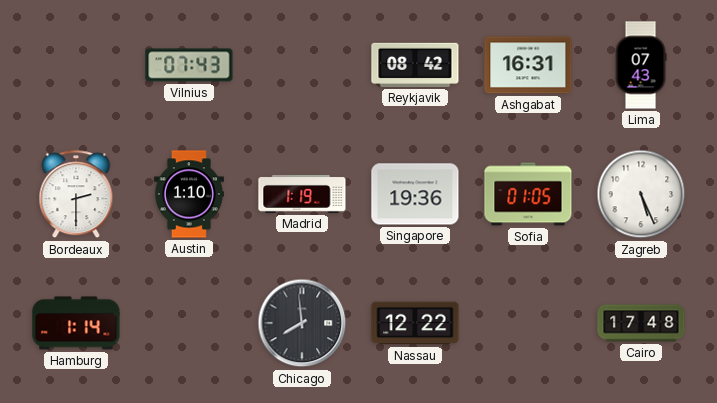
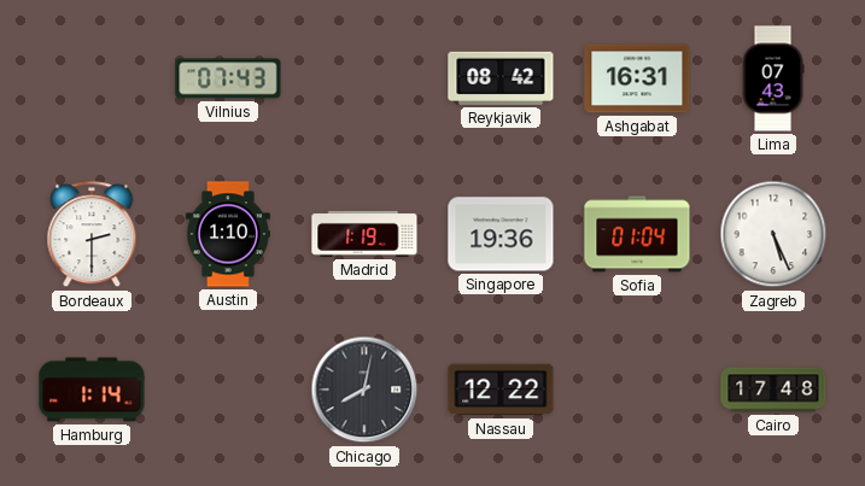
Sofia: 01:05 -> 01:04
Chicago: 7:59 -> 8:02
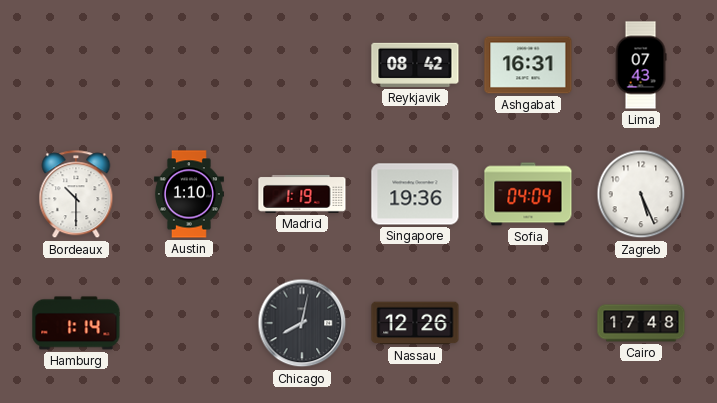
Vilnius: 07:43 -> none
Bordeaux: 2:30 -> 10:30
Sofia: 01:04 -> 04:04
Nassau: 12:22 -> 12:26
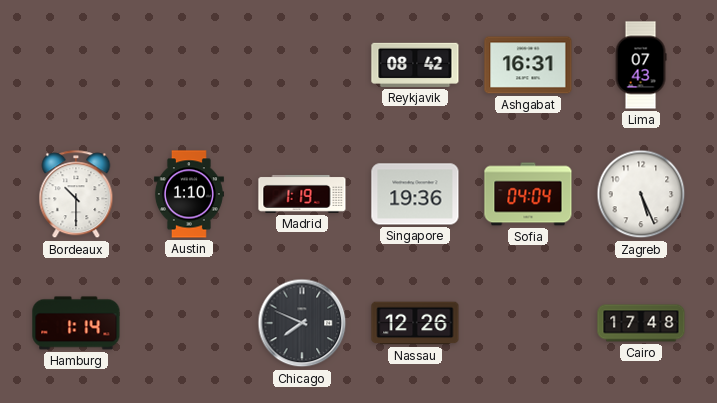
Chicago: 8:02 -> 7:49
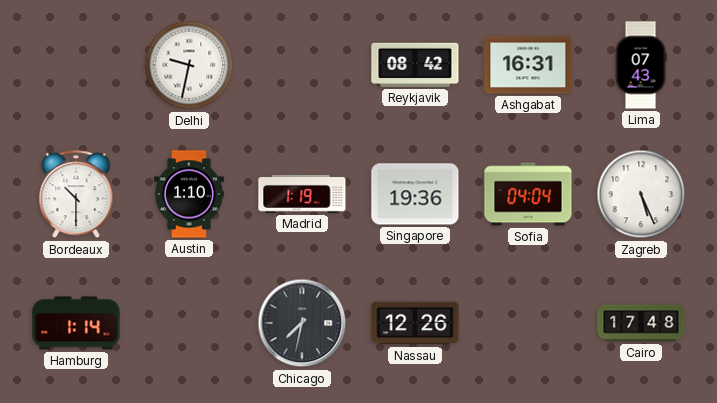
Delhi: none -> 9:32
Chicago: 7:49 -> 7:32
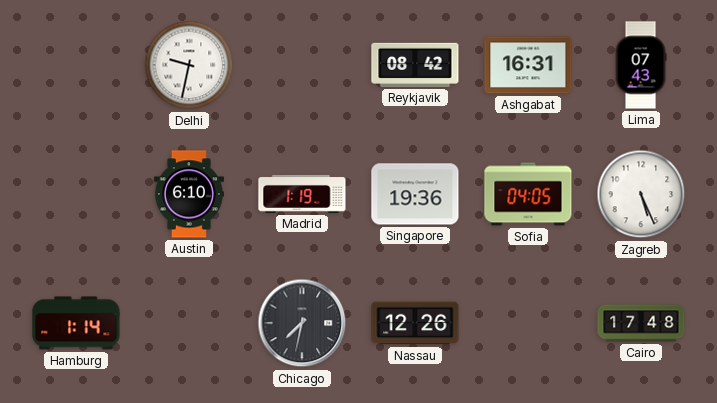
Bordeaux: 10:30 -> none
Austin: 1:10 -> 6:10
Sofia: 04:04 -> 04:05
